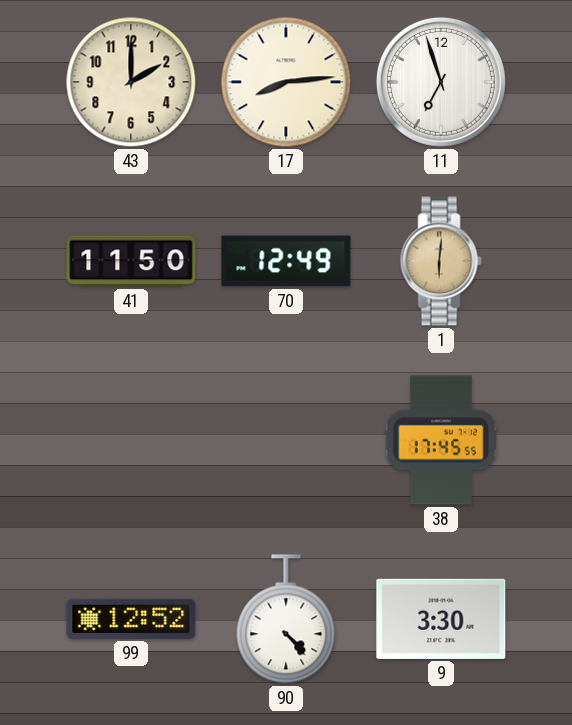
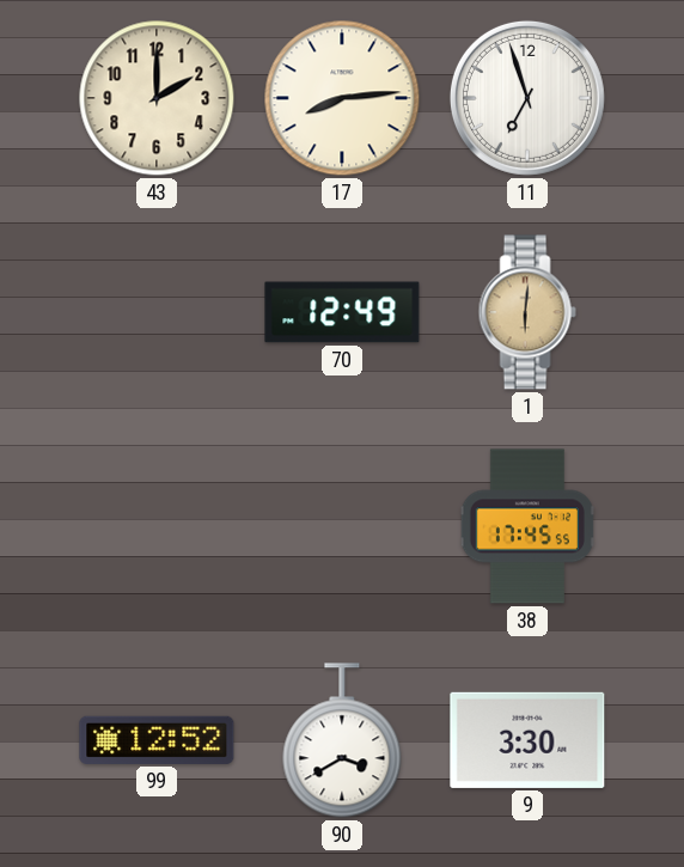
41: 11:50 -> none
90: 4:23 -> 3:40
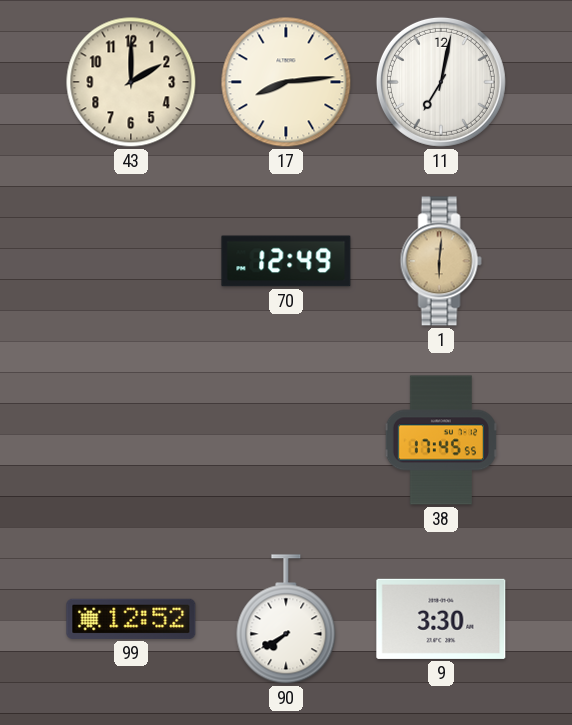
11: 6:57 -> 7:02
90: 3:40 -> 7:40
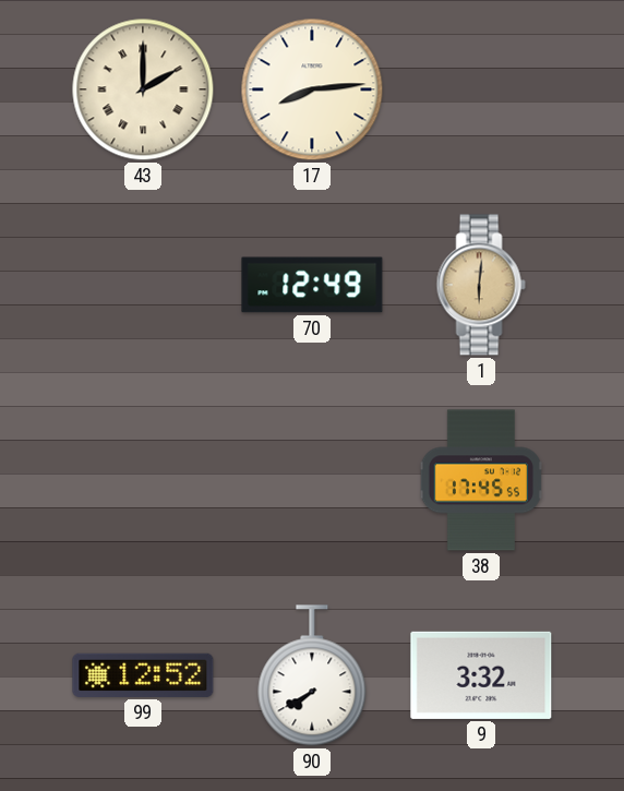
43 numerals: Arabic -> Roman
11: 7:02 -> none
9: 3:30 -> 3:32
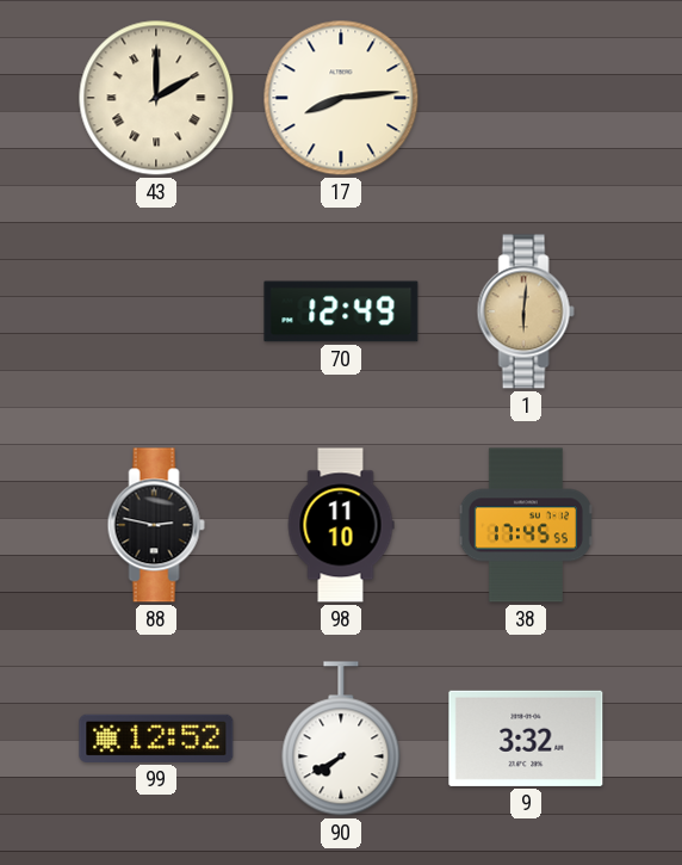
88: none -> 2:47
98: none -> 11:10
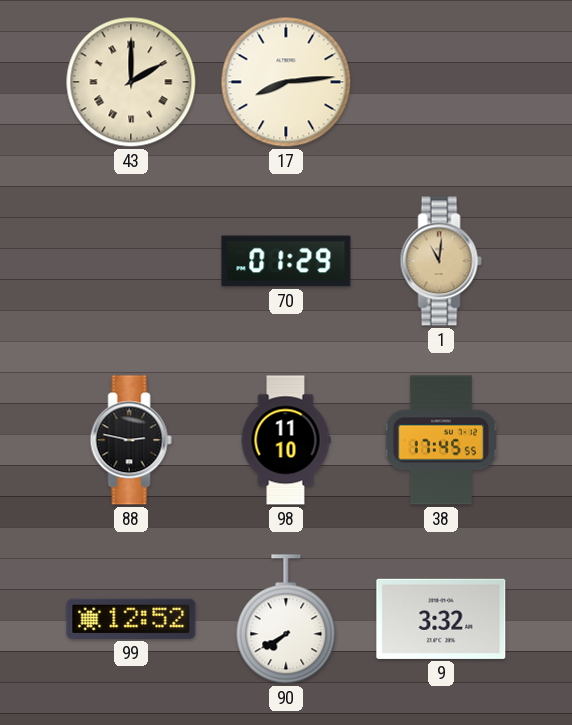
70: 12:49 -> 01:29
1: 6:01 -> 11:01
